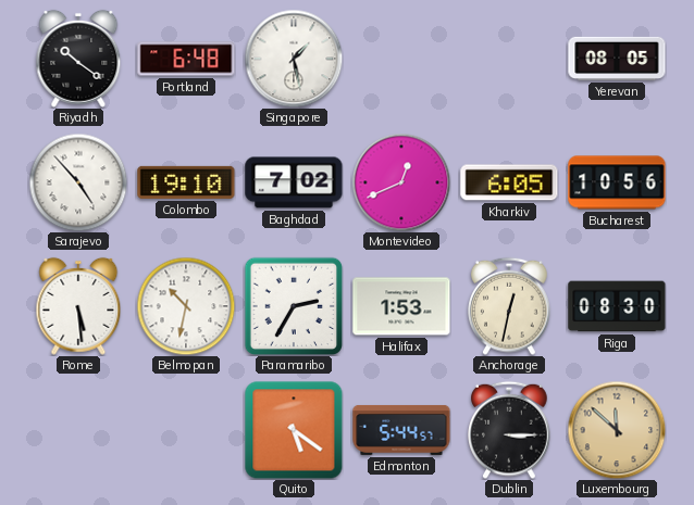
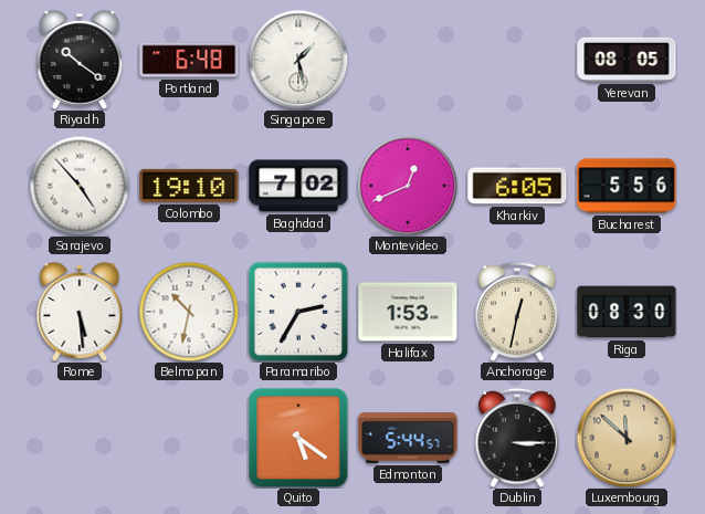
Bucharest: 10:56 -> 5:56
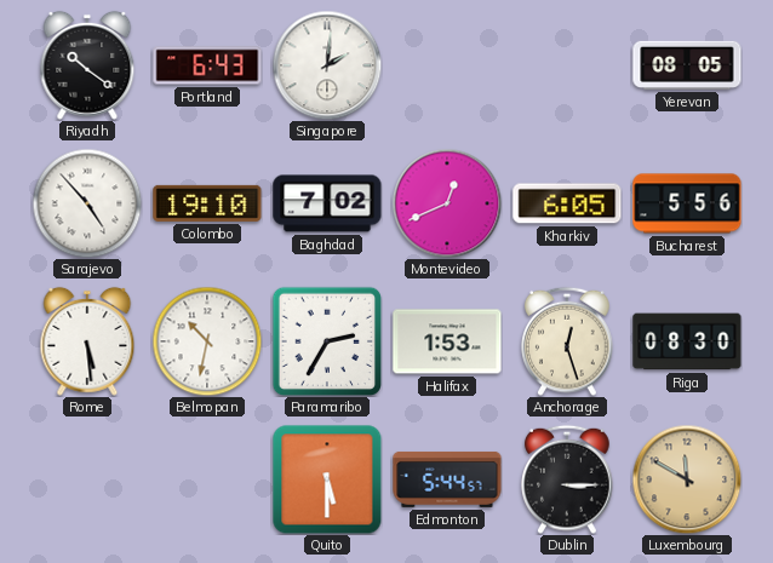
Portland: 6:48 -> 6:43
Singapore: 1:28 -> 2:01
Anchorage: 12:32 -> 12:27
Quito: 5:21 -> 5:30
Luxembourg: 11:52 -> 11:50
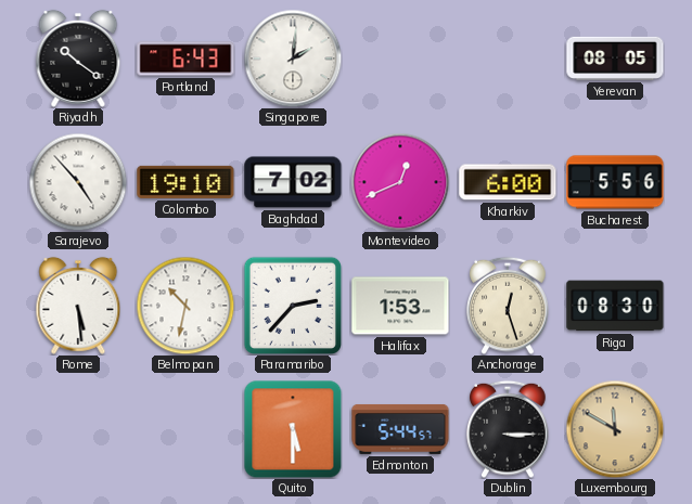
Kharkiv: 6:05 -> 6:00
Paramaribo: 2:35 -> 2:37
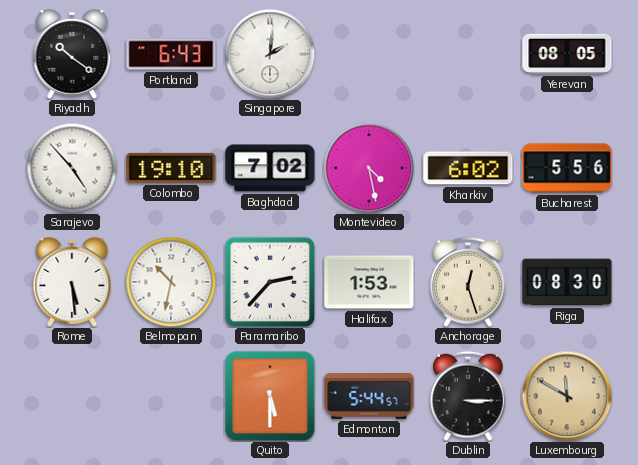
Montevideo: 12:41 -> 4:28
Kharkiv: 6:00 -> 6:02
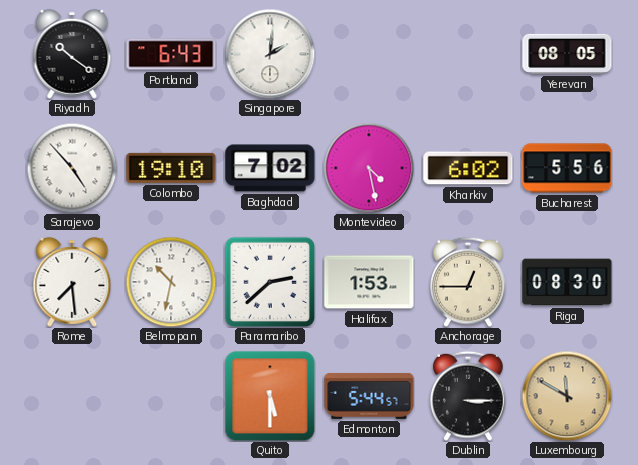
Rome: 5:29 -> 7:29
Paramaribo: 2:37 -> 2:38
Anchorage: 12:27 -> 12:45
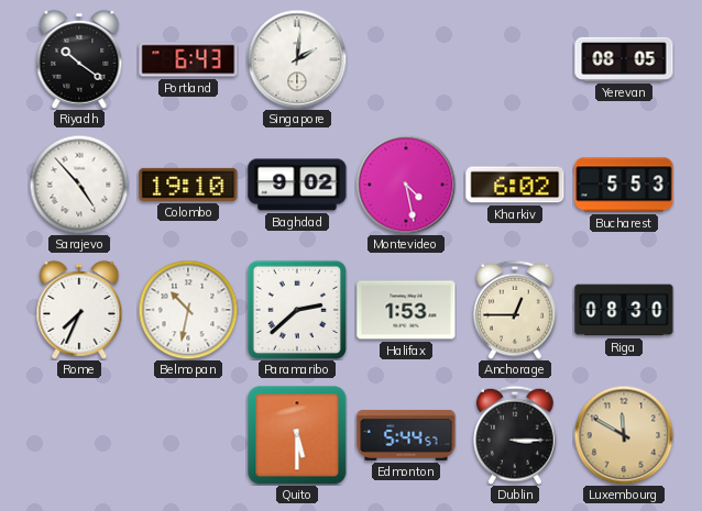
Baghdad: 7:02 -> 9:02
Bucharest: 5:56 -> 5:53
Rome: 7:29 -> 7:34
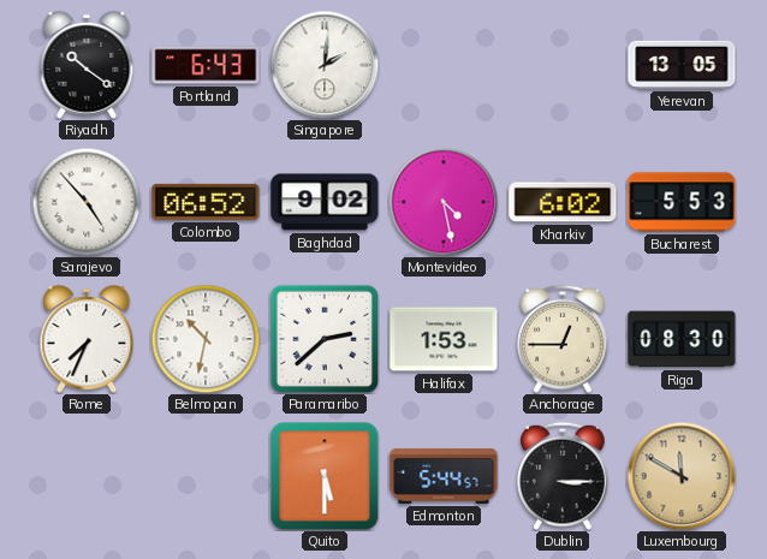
Yerevan: 08:05 -> 13:05
Colombo: 19:10 -> 06:52
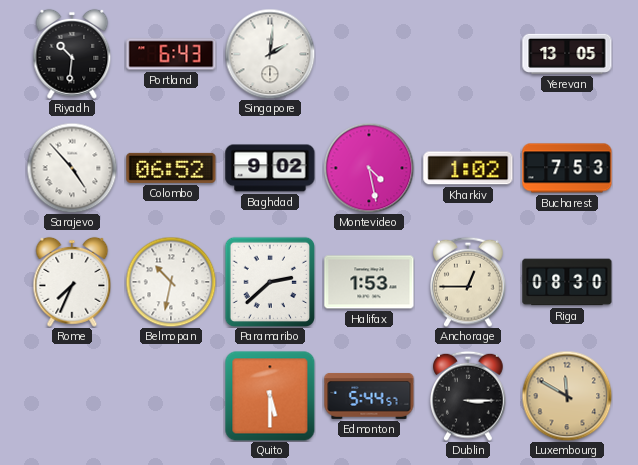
Riyadh: 10:21 -> 10:31
Kharkiv: 6:02 -> 1:02
Bucharest: 5:53 -> 7:53
